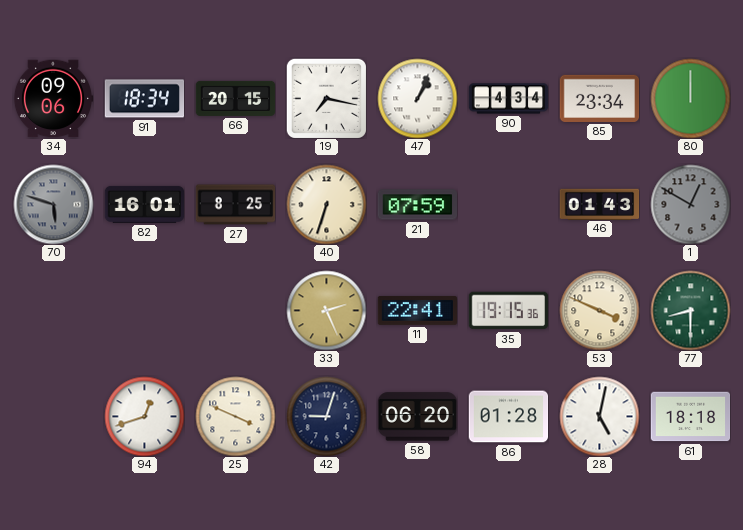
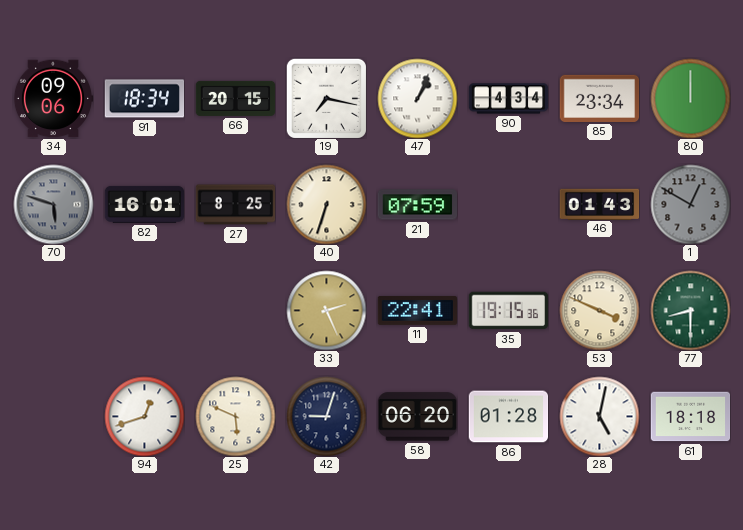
25: 3:49 -> 5:49
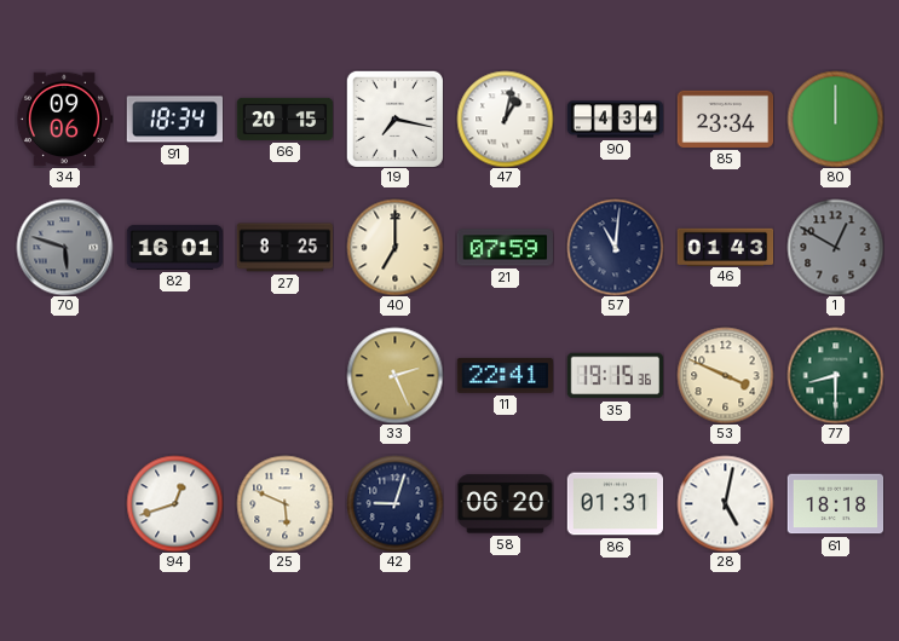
47: 1:04 -> 1:02
40: 6:33 -> 7:00
57: none -> 11:01
86: 01:28 -> 01:31
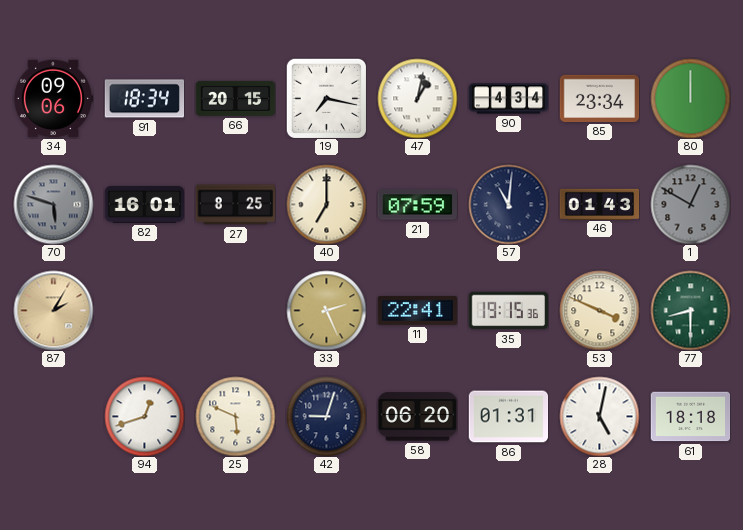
87: none -> 2:05
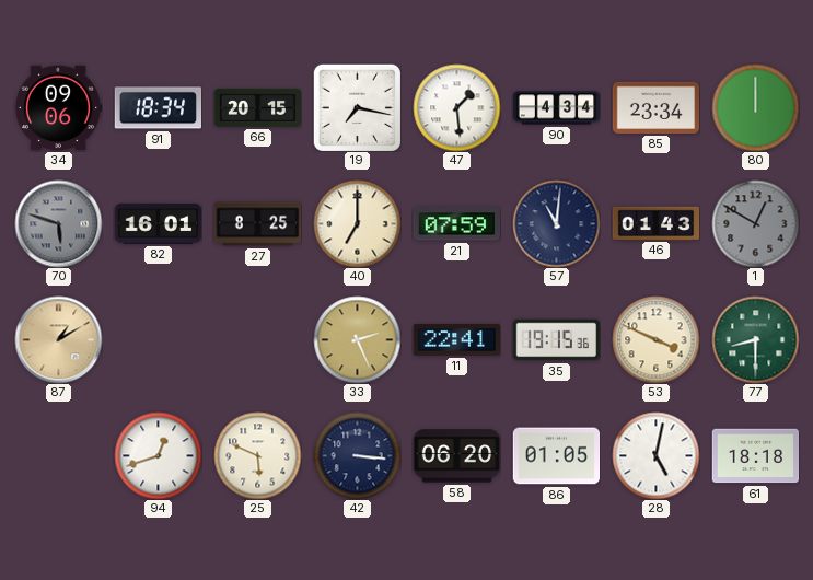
47: 1:02 -> 1:29
87: 2:05 -> 1:10
42: 9:03 -> 3:16
86: 01:31 -> 01:05
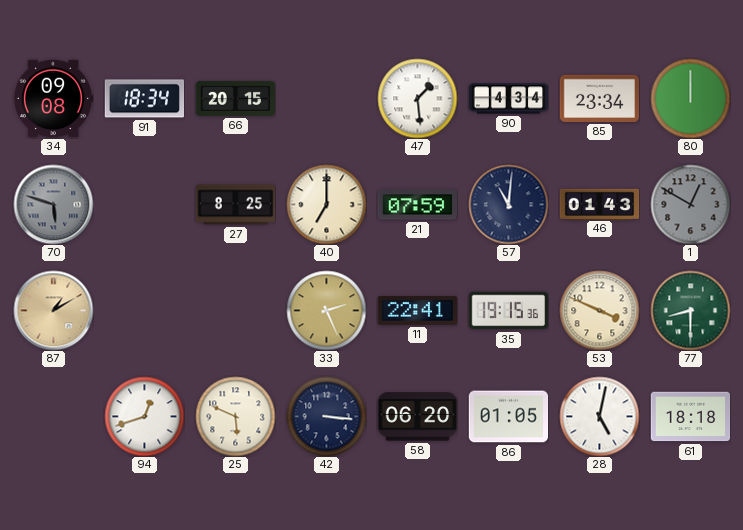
34: 09:06 -> 09:08
19: 7:17 -> none
82: 16:01 -> none
